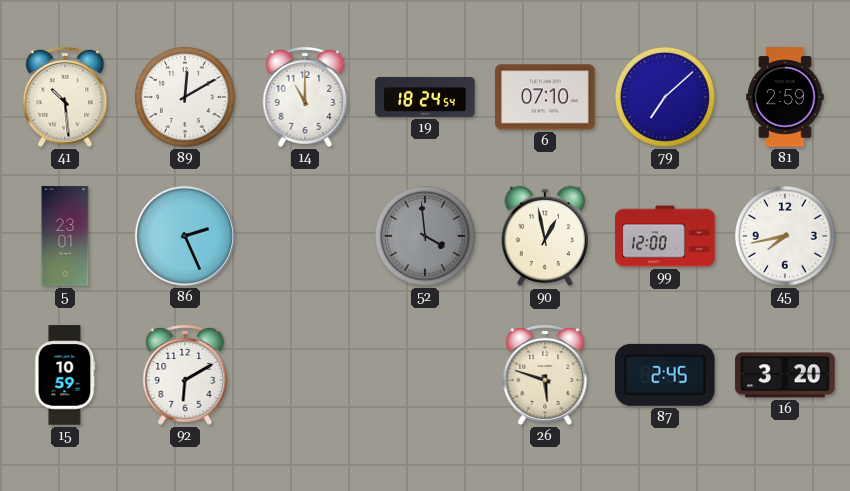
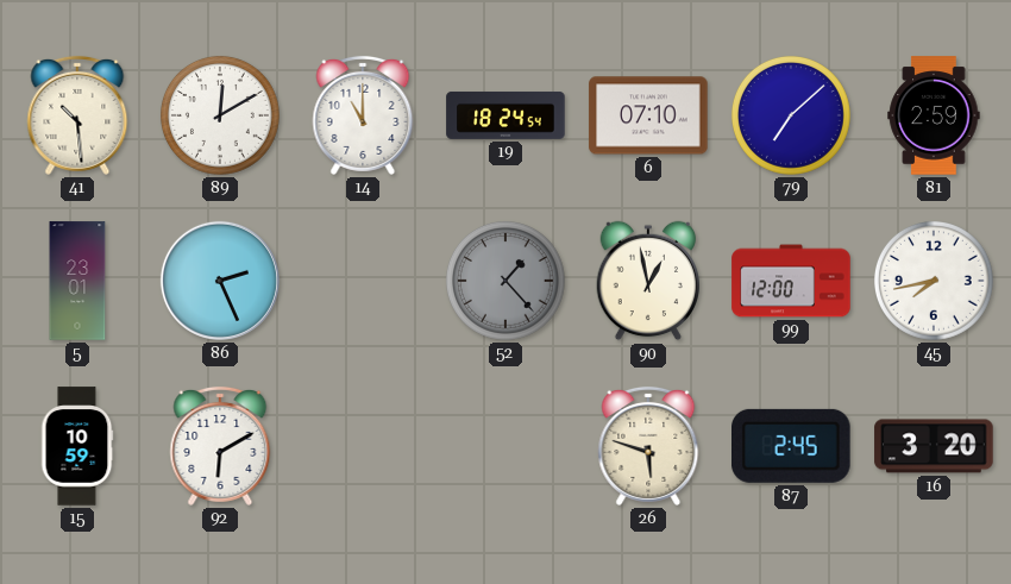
52: 3:59 -> 1:23
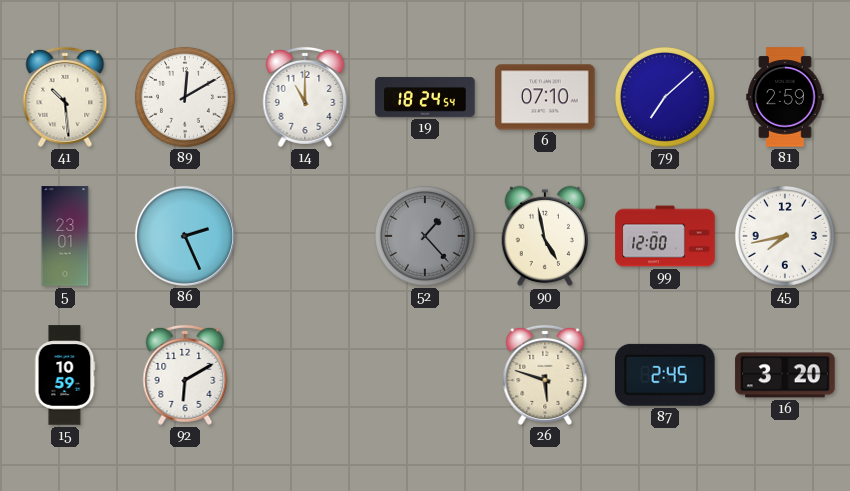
90: 12:58 -> 4:58
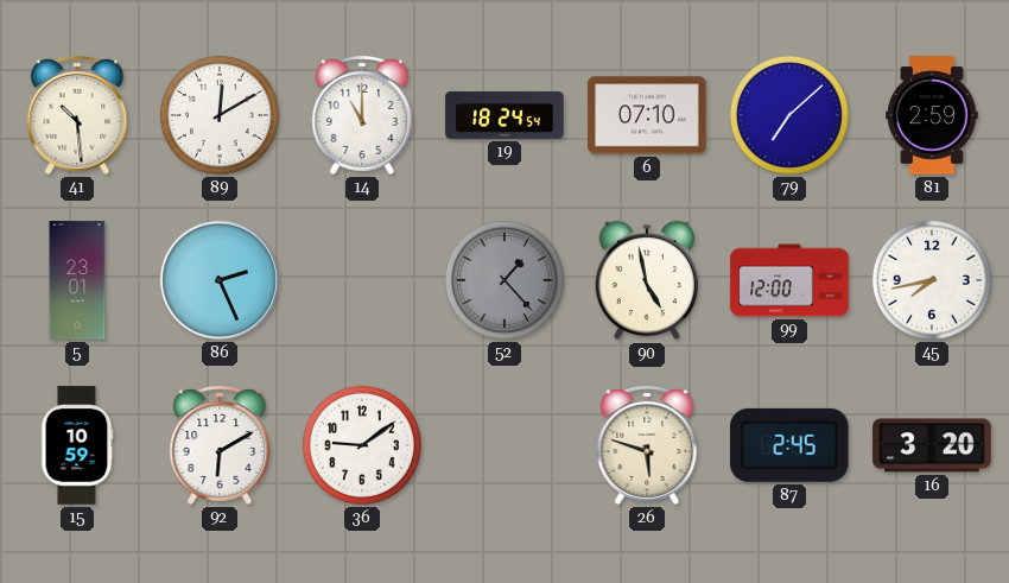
36: none -> 9:09
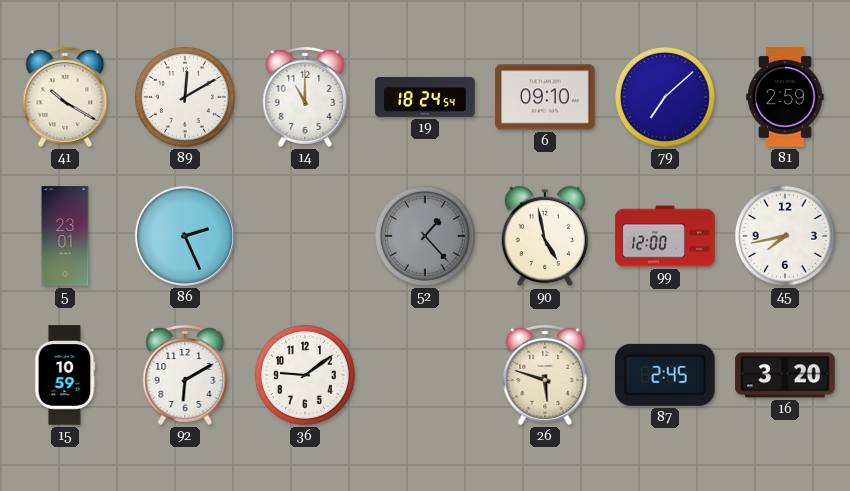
41: 10:29 -> 10:20
6: 07:10 -> 09:10
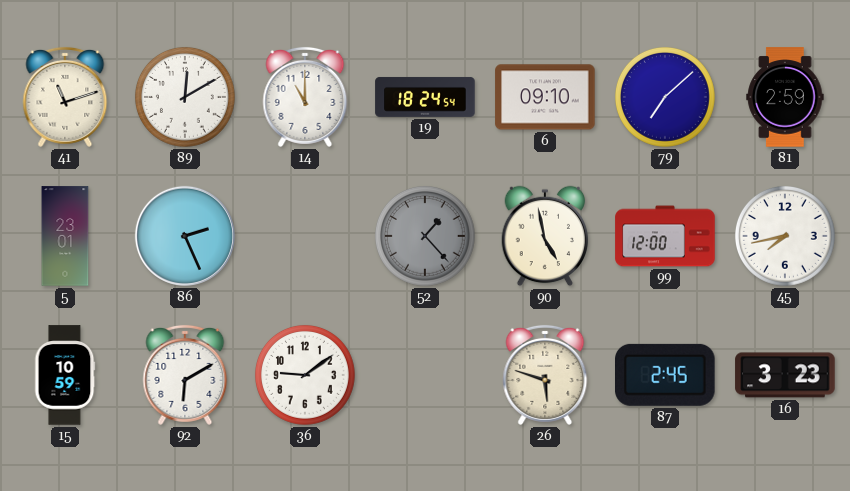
41: 10:20 -> 11:12
16: 3:20 -> 3:23
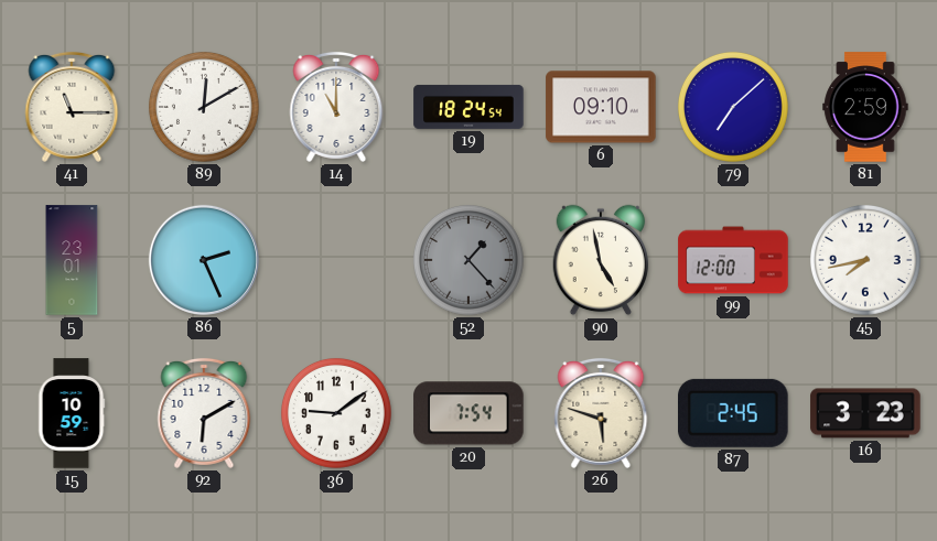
41: 11:12 -> 11:15
20: none -> 7:54
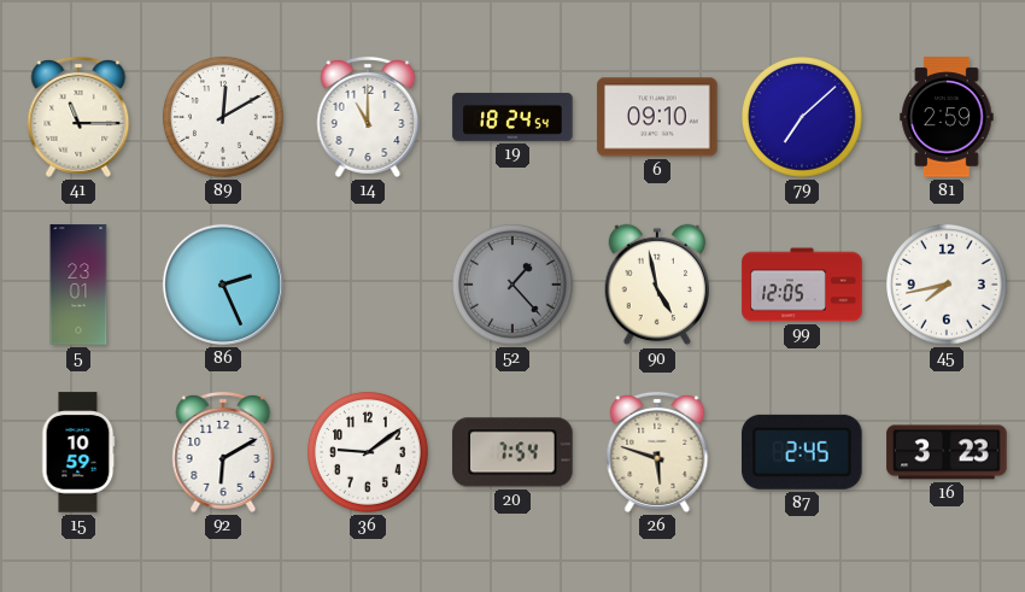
99: 12:00 -> 12:05
